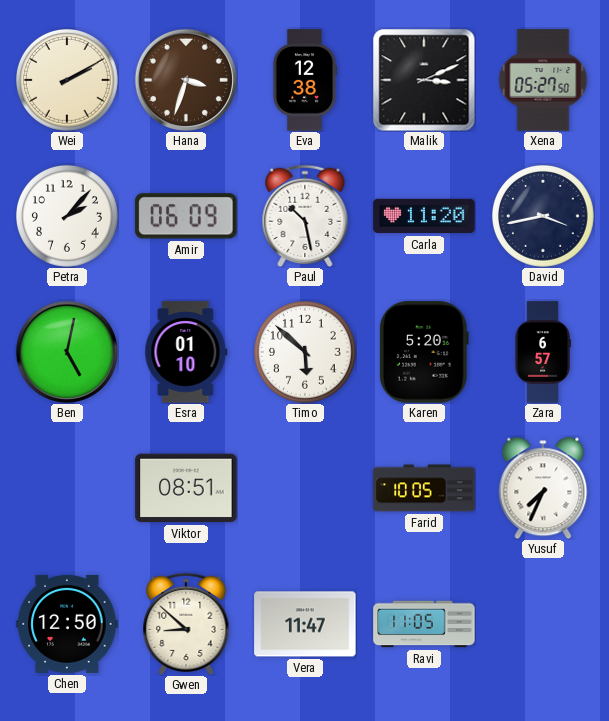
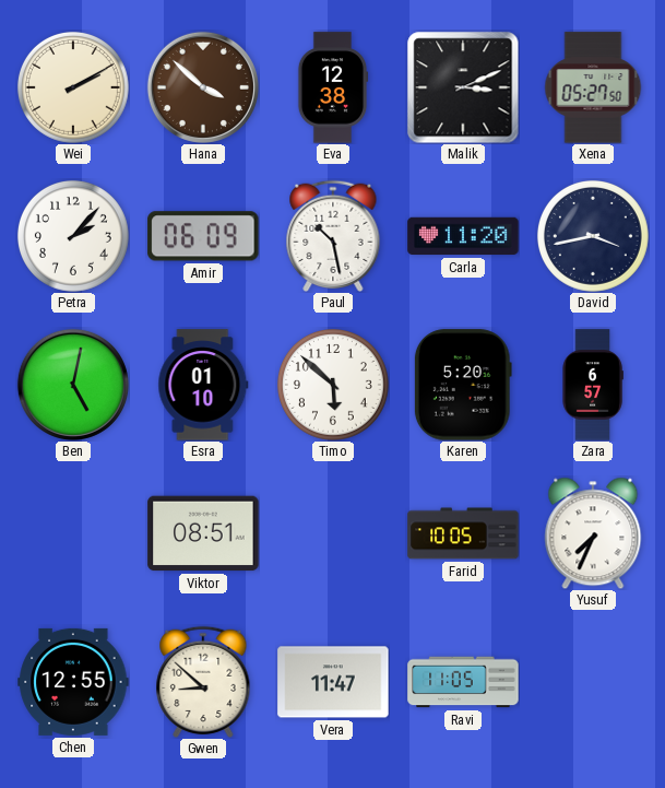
Hana: 3:33 -> 3:52
Chen: 12:50 -> 12:55
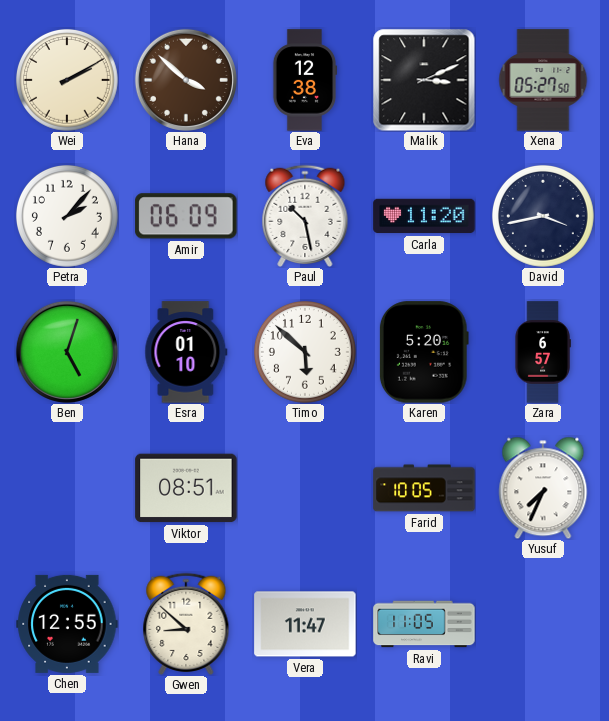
Ben: 5:02 -> 5:03
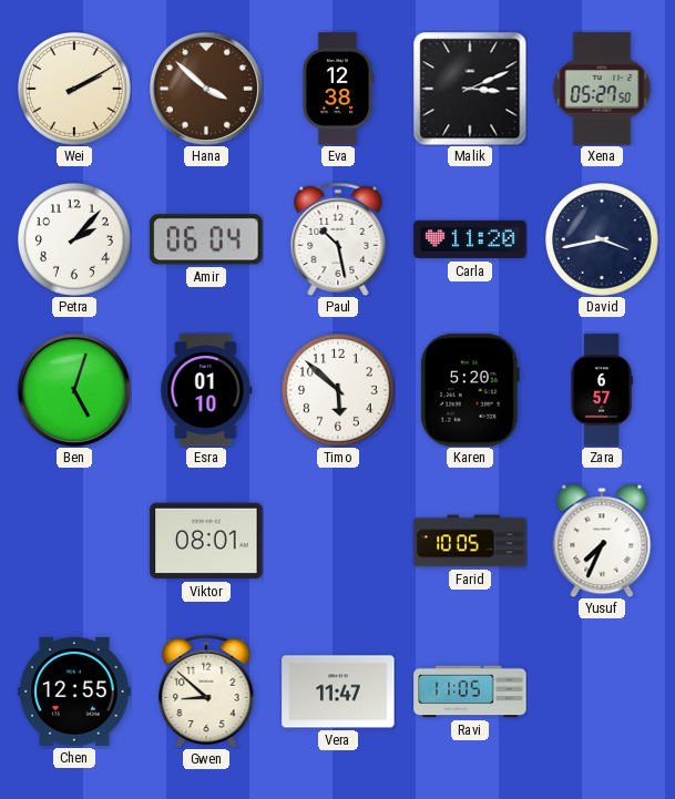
Amir: 06:09 -> 06:04
Viktor: 08:51 -> 08:01
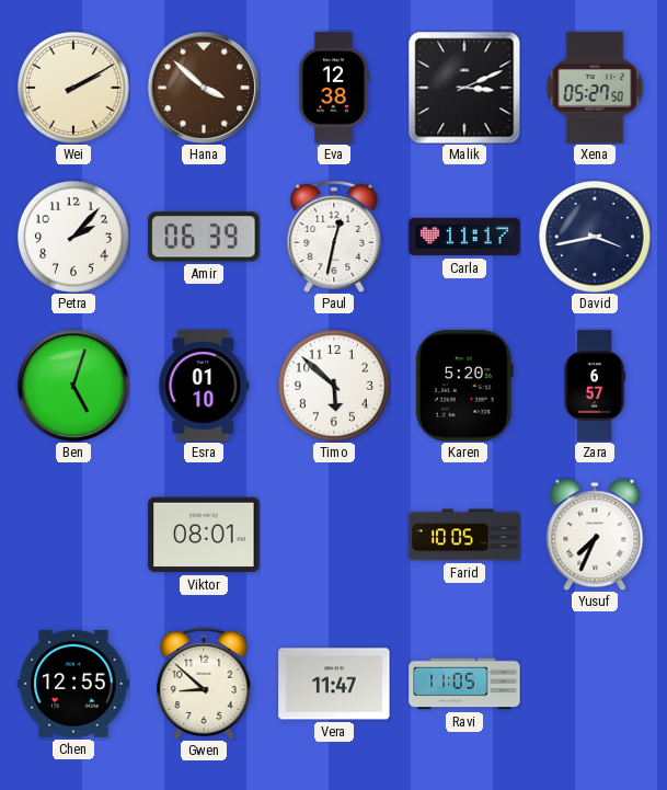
Amir: 06:04 -> 06:39
Paul: 10:28 -> 12:32
Carla: 11:20 -> 11:17
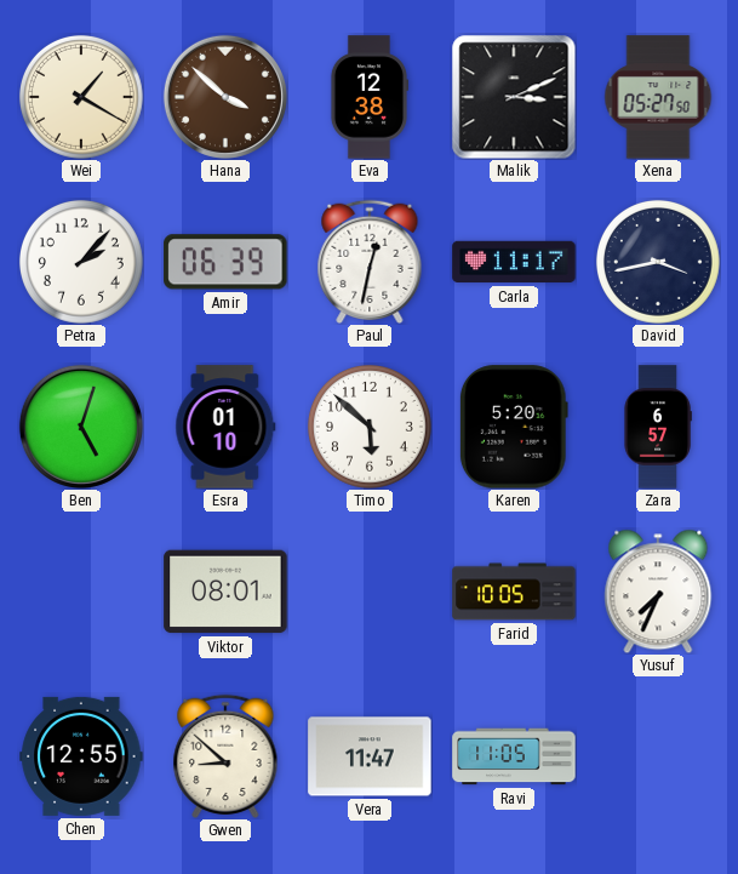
Wei: 2:10 -> 1:20
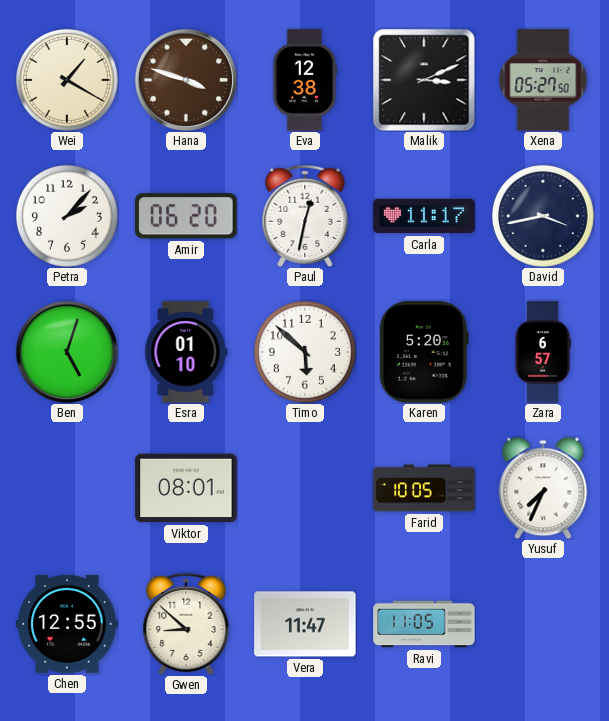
Hana: 3:52 -> 3:48
Amir: 06:39 -> 06:20
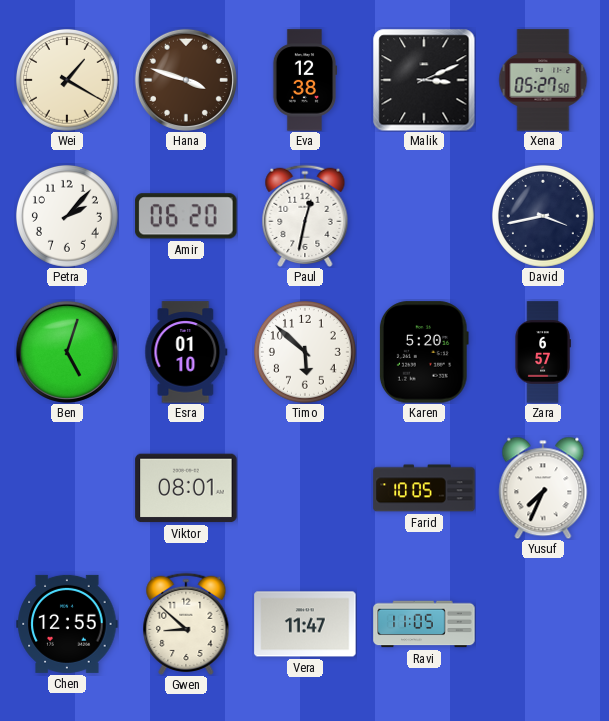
Carla: 11:17 -> none
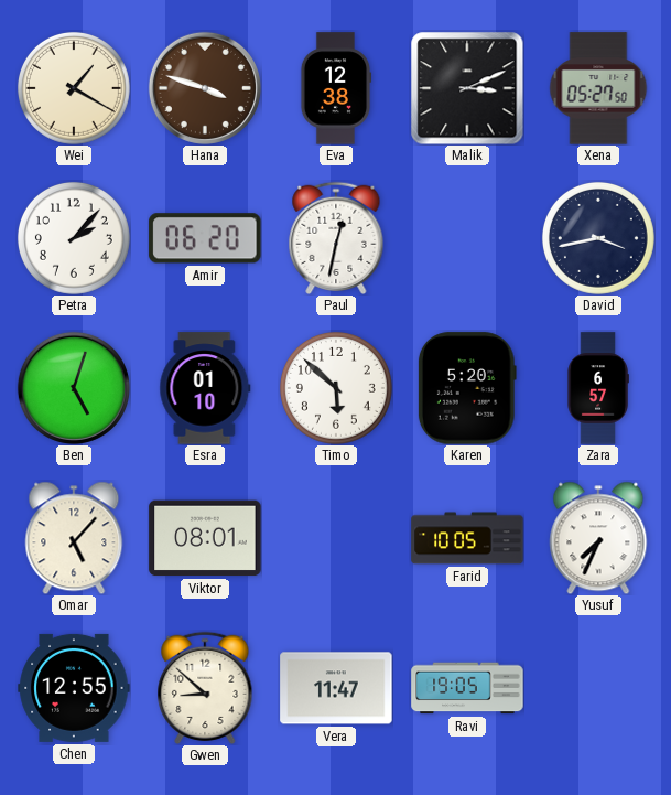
Omar: none -> 5:07
Ravi: 11:05 -> 19:05
